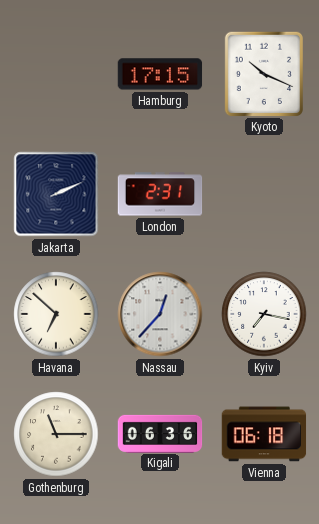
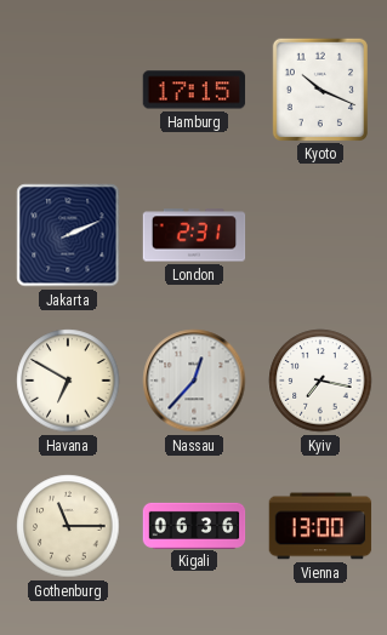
Havana: 6:52 -> 6:50
Vienna: 06:18 -> 13:00
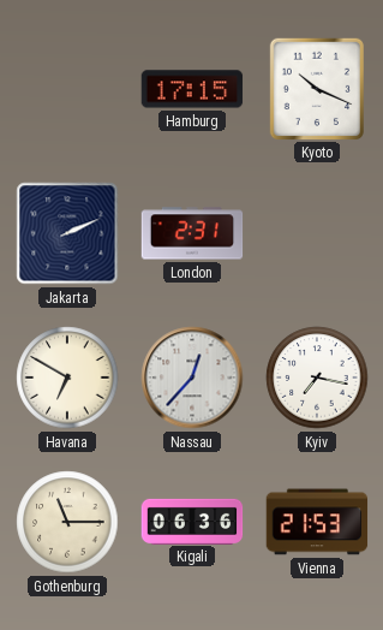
Vienna: 13:00 -> 21:53
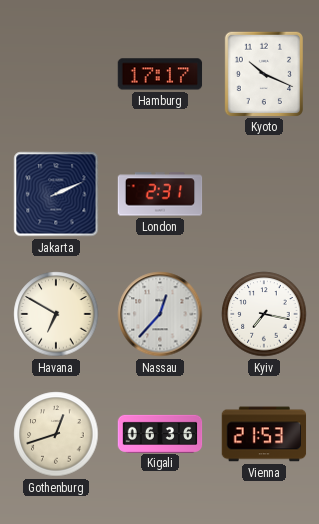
Hamburg: 17:15 -> 17:17
Gothenburg: 11:15 -> 12:42
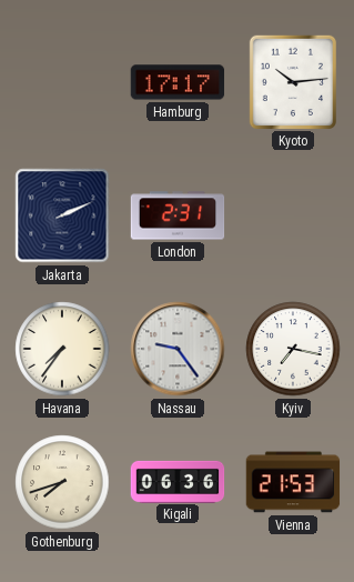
Kyoto: 10:19 -> 10:14
Havana: 6:50 -> 7:36
Nassau: 12:37 -> 9:24
Gothenburg: 12:42 -> 7:42
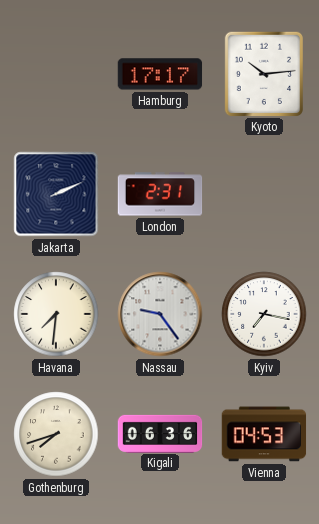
Havana: 7:36 -> 7:31
Vienna: 21:53 -> 04:53
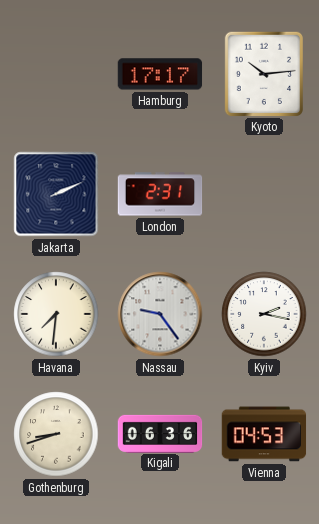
Kyiv: 7:17 -> 2:17
Gothenburg: 7:42 -> 8:42
